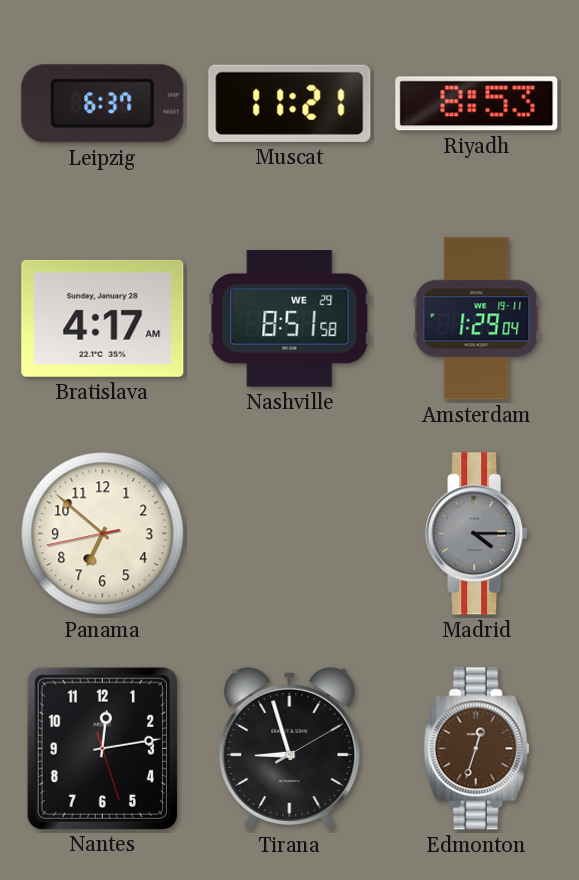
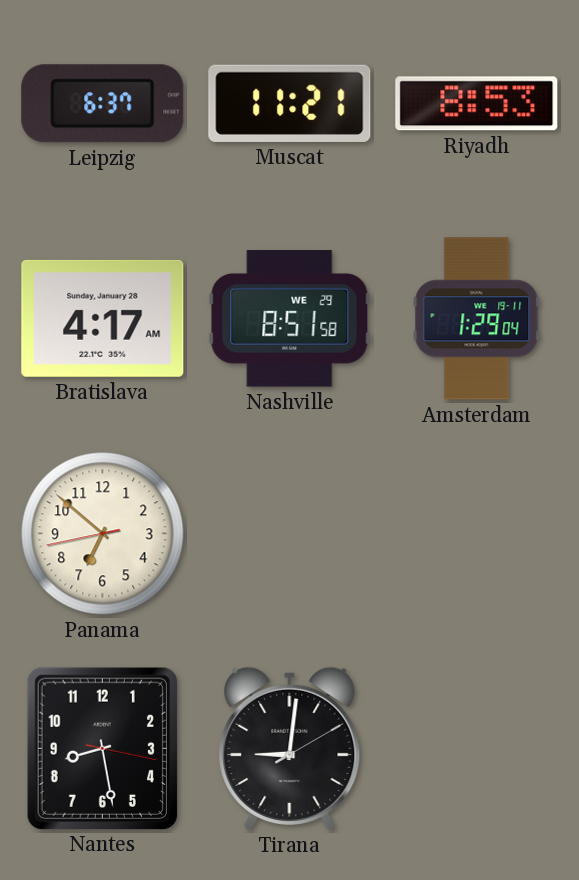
Madrid: 4:15 -> none
Nantes: 12:13 -> 8:28
Tirana: 8:57 -> 9:01
Edmonton: 12:33 -> none
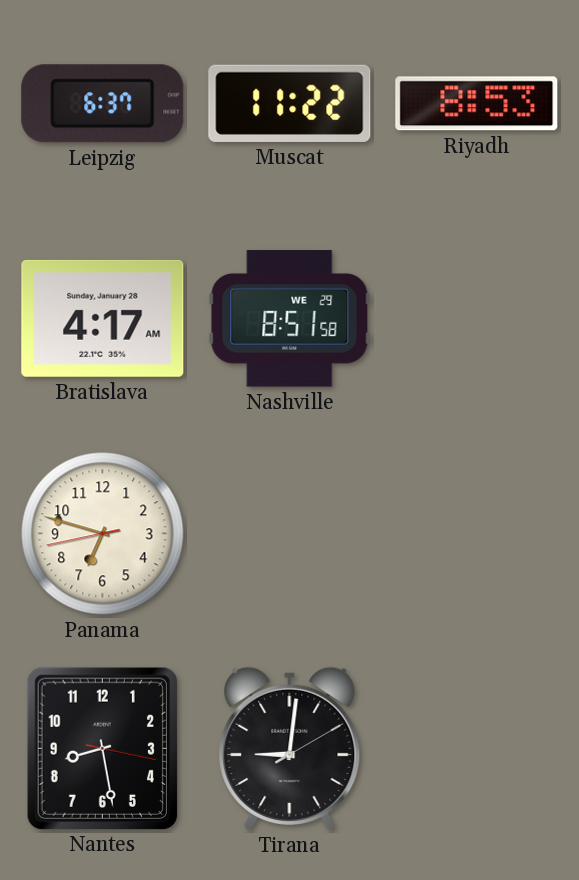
Muscat: 11:21 -> 11:22
Amsterdam: 1:29 -> none
Panama: 6:51 -> 6:47
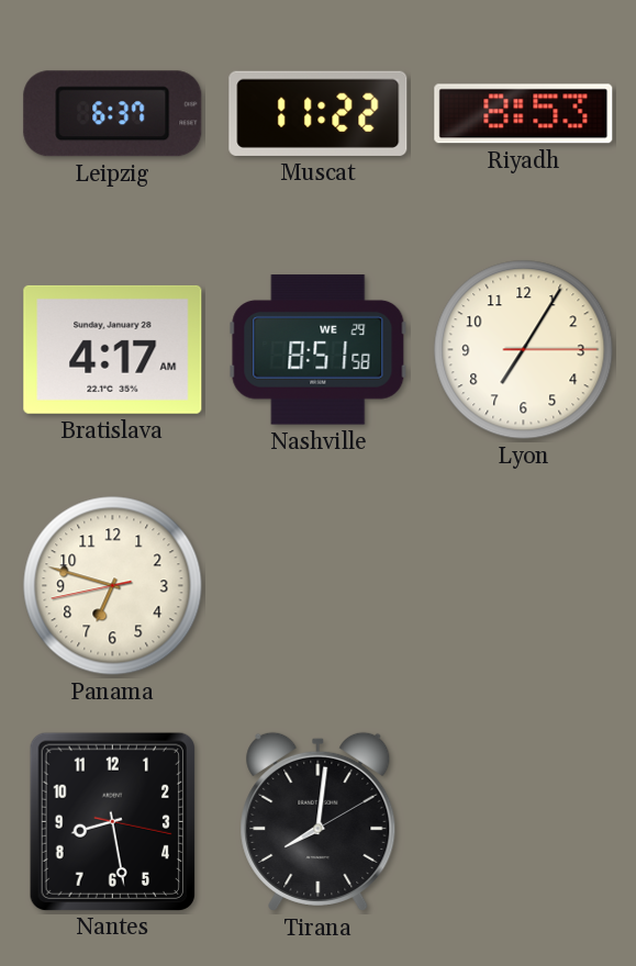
Lyon: none -> 7:05
Tirana: 9:01 -> 8:01
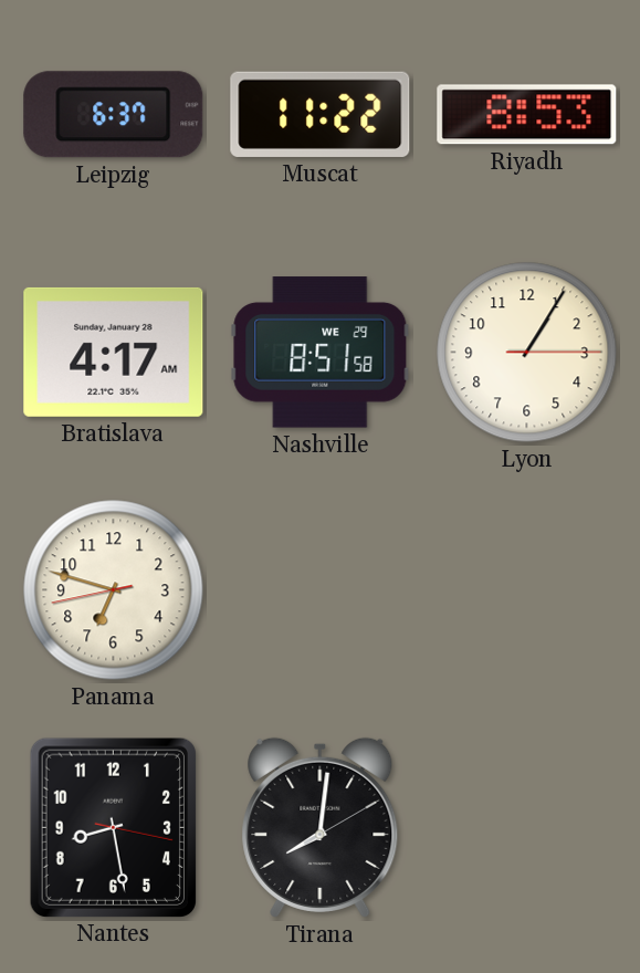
Lyon: 7:05 -> 1:05
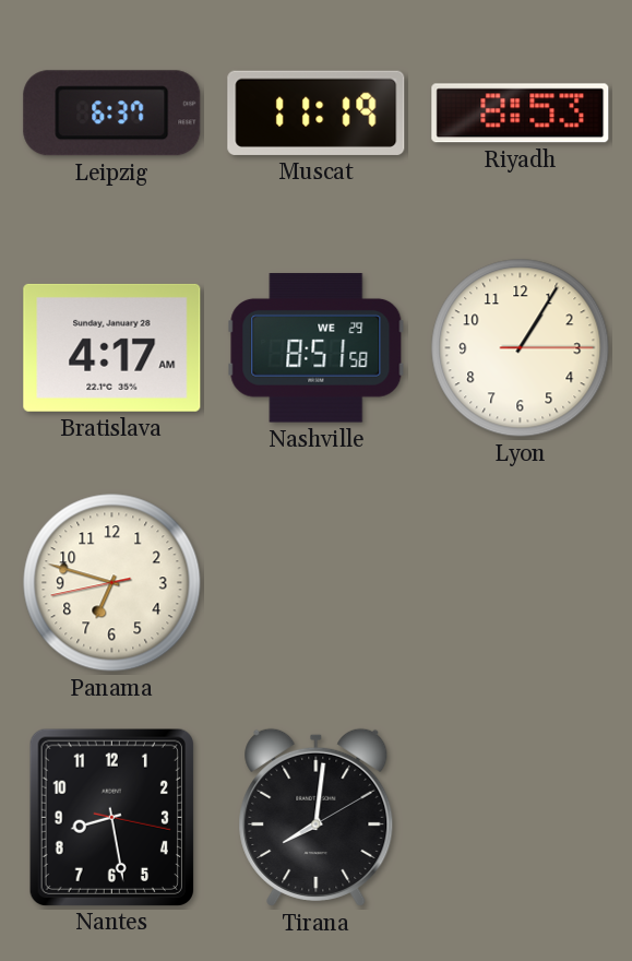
Muscat: 11:22 -> 11:19
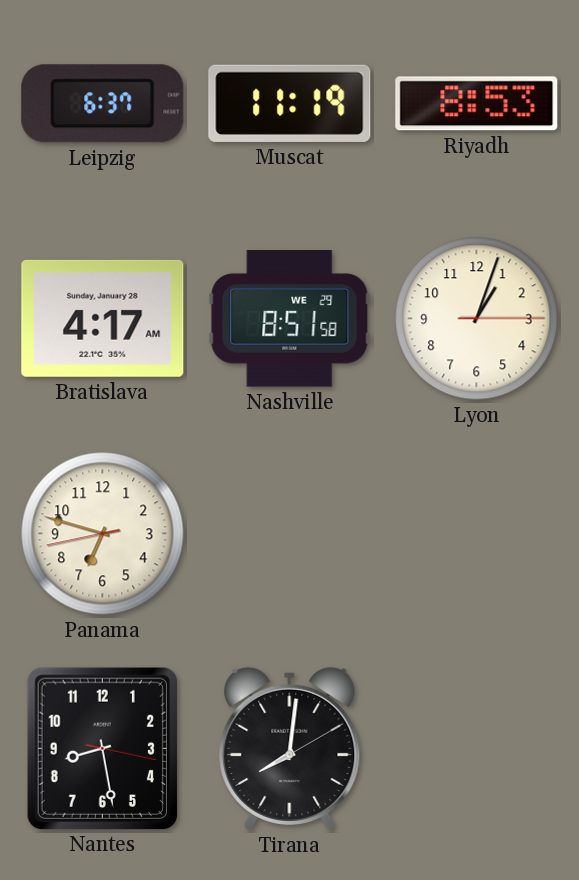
Lyon: 1:05 -> 1:03
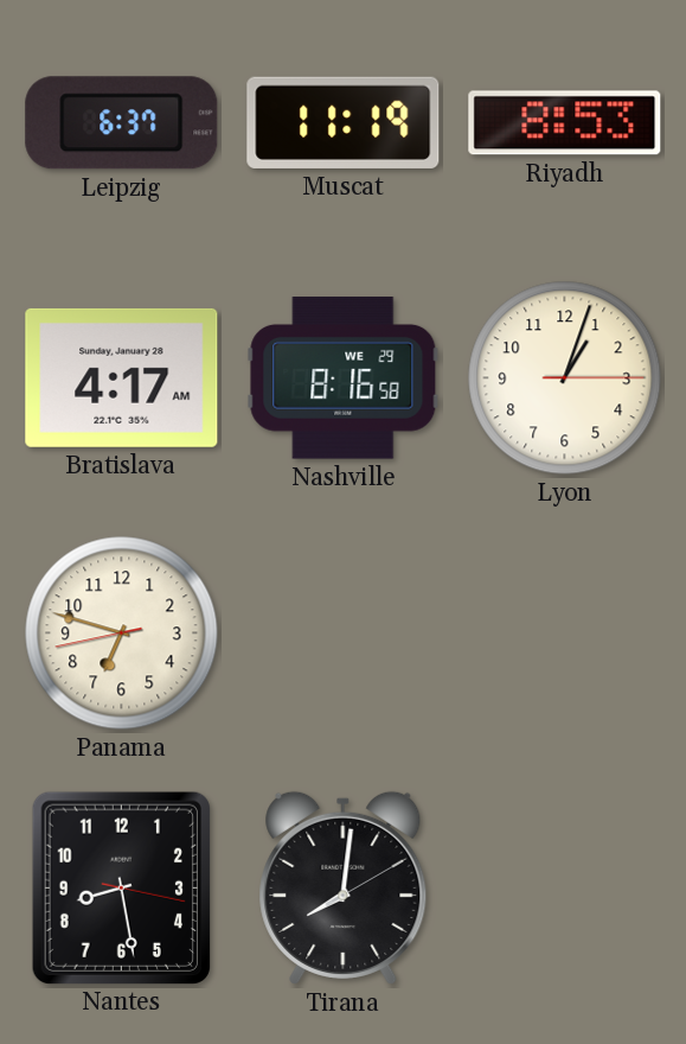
Nashville: 8:51 -> 8:16
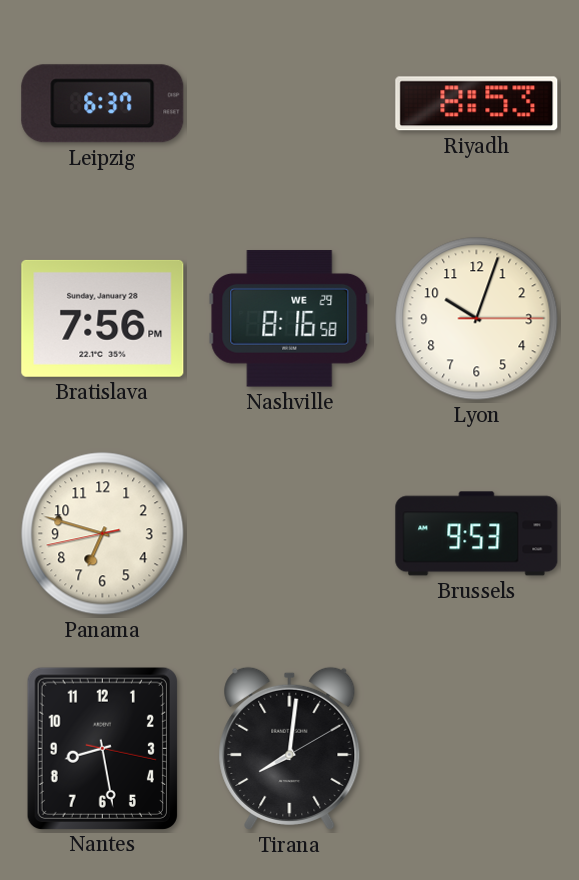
Muscat: 11:19 -> none
Bratislava: 4:17 -> 7:56
Lyon: 1:03 -> 10:03
Brussels: none -> 9:53
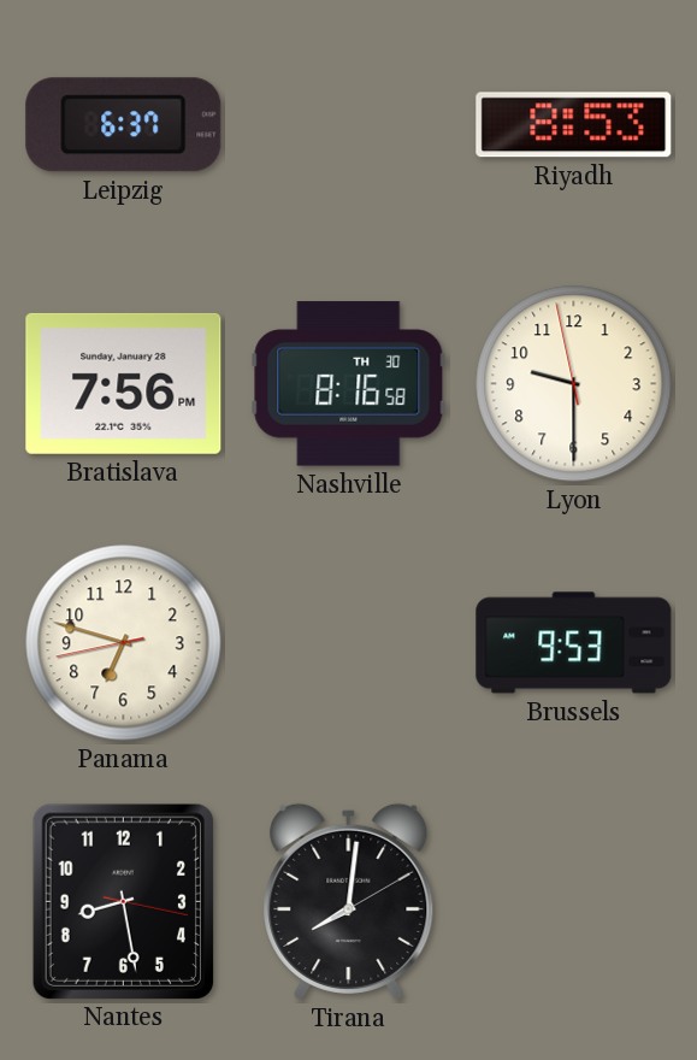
Nashville date: WE 29 -> TH 30
Lyon: 10:03 -> 9:29
